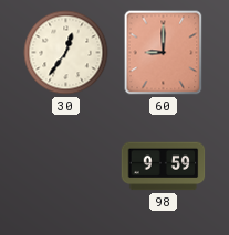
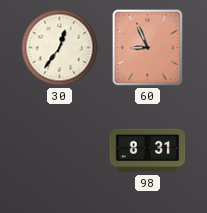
60: 9:00 -> 8:56
98: 9:59 -> 8:31
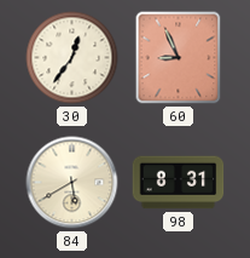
84: none -> 5:40
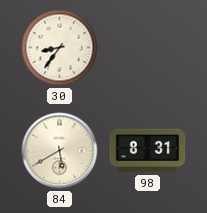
30: 12:36 -> 8:36
60: 8:56 -> none
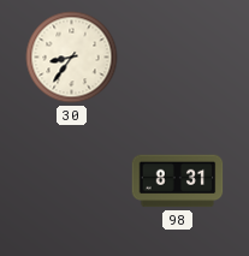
84: 5:40 -> none
